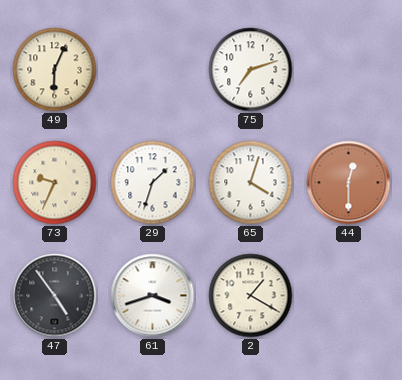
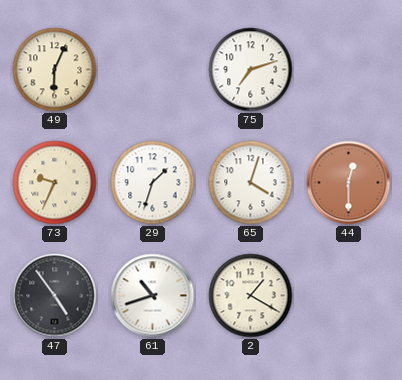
61: 3:42 -> 10:42
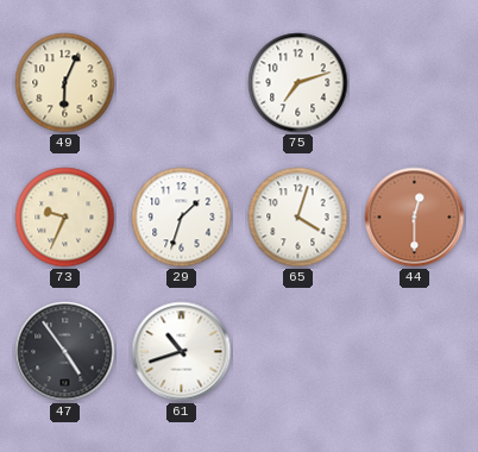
2: 1:20 -> none
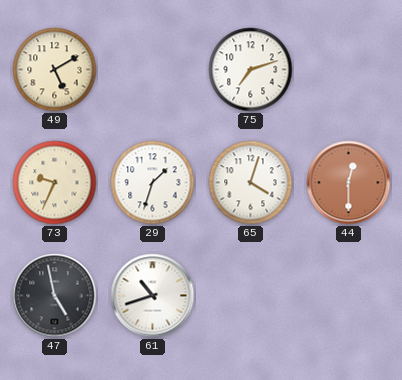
49: 6:04 -> 5:10
47: 4:54 -> 4:58
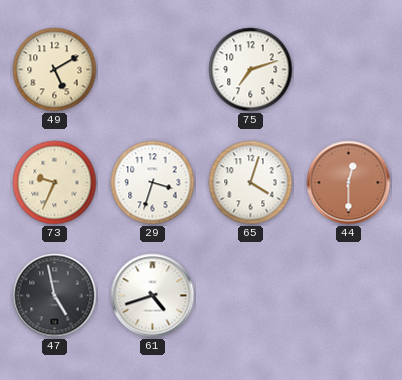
29: 1:33 -> 3:33
61: 10:42 -> 4:42
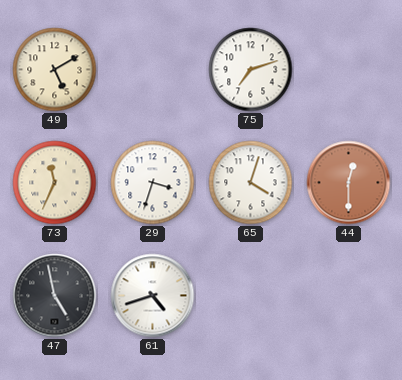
73: 9:34 -> 11:34
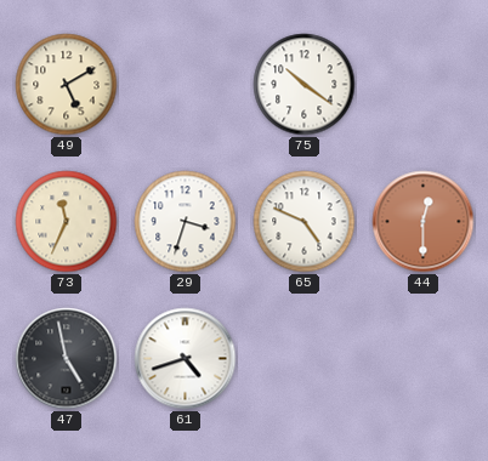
75: 7:12 -> 10:21
65: 4:03 -> 4:49
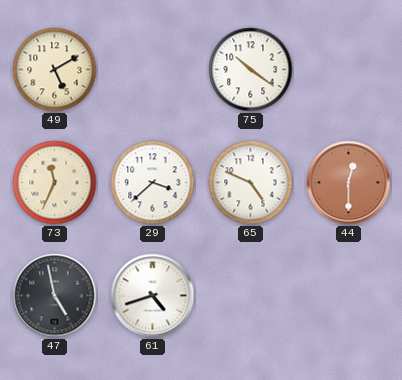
29: 3:33 -> 3:38
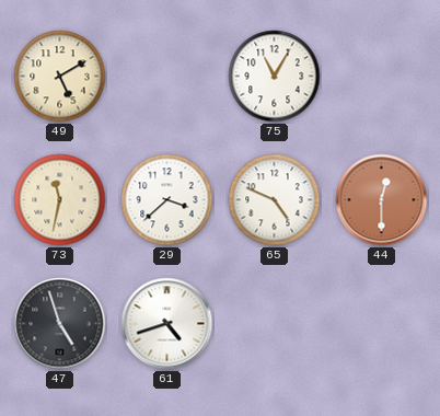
75: 10:21 -> 11:05
73: 11:34 -> 11:32
47: 4:58 -> 4:57
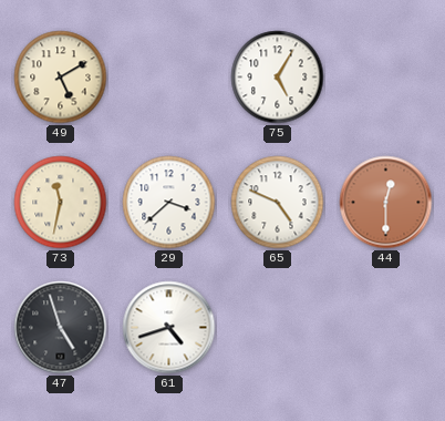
75: 11:05 -> 5:05
